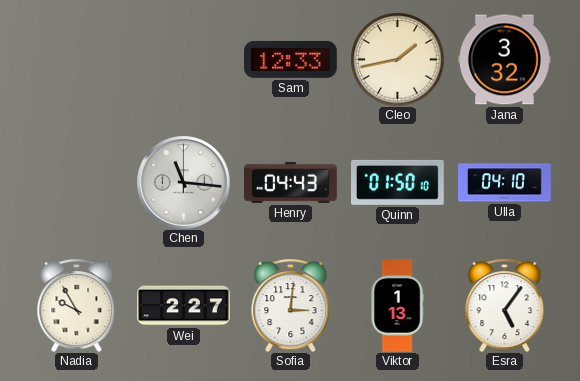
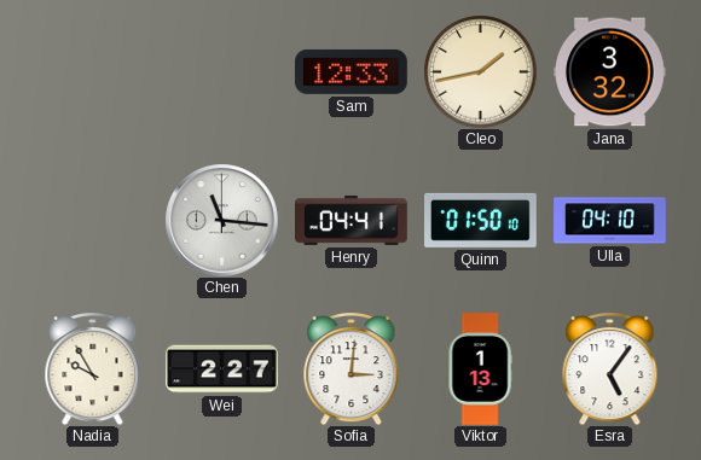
Henry: 04:43 -> 04:41
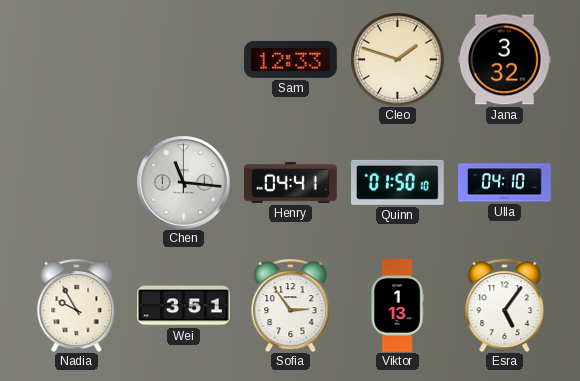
Cleo: 1:43 -> 1:48
Wei: 2:27 -> 3:51
Sofia: 3:01 -> 2:54
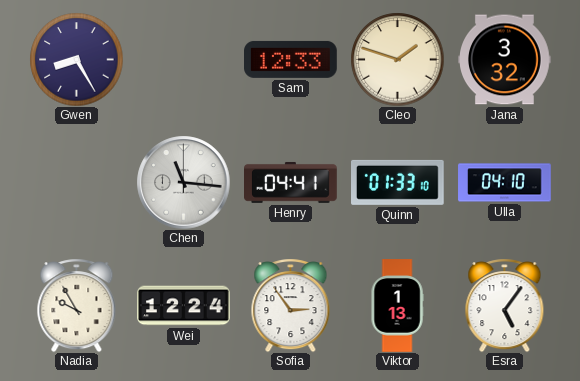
Gwen: none -> 8:25
Quinn: 01:50 -> 01:33
Wei: 3:51 -> 12:24
